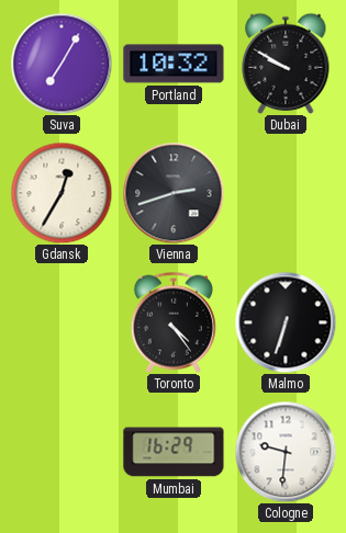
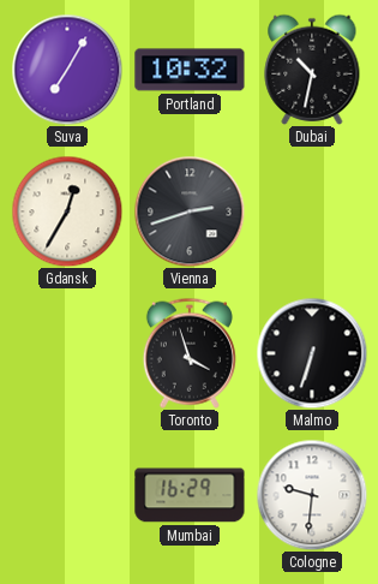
Dubai: 9:50 -> 10:32
Toronto: 4:24 -> 3:57
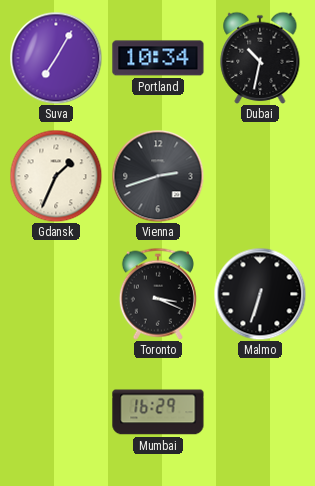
Portland: 10:32 -> 10:34
Gdansk: 12:35 -> 1:34
Toronto: 3:57 -> 3:19
Cologne: 9:31 -> none
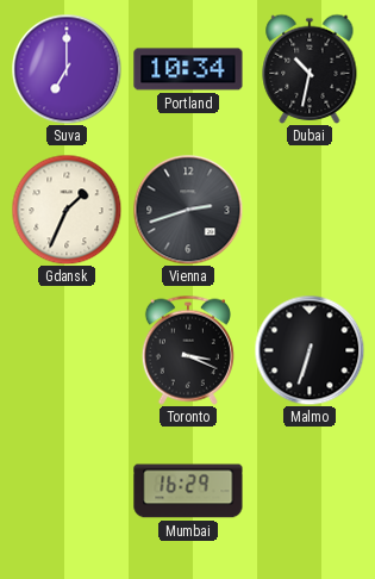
Suva: 7:05 -> 7:00
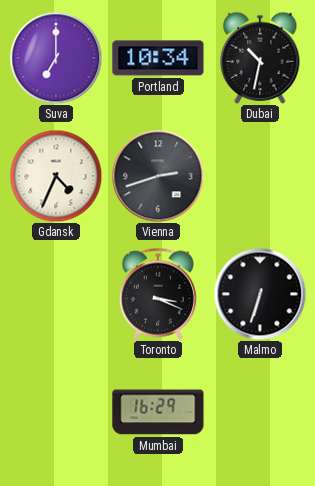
Gdansk: 1:34 -> 4:34
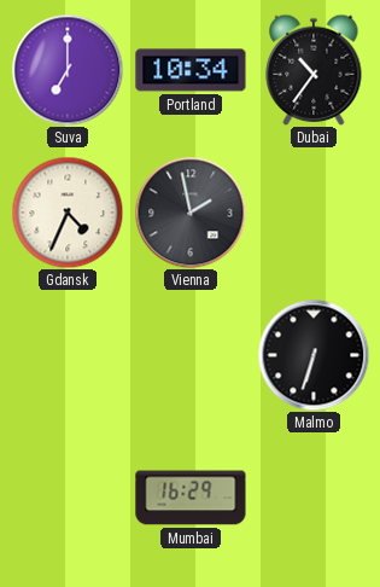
Dubai: 10:32 -> 10:36
Vienna: 2:42 -> 1:58
Toronto: 3:19 -> none
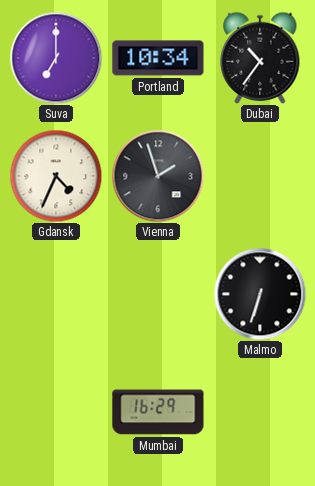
Vienna: 1:58 -> 1:57
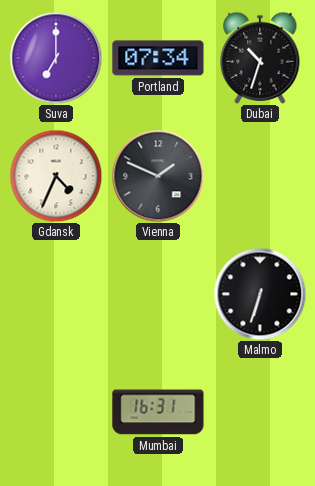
Portland: 10:34 -> 07:34
Dubai: 10:36 -> 10:33
Vienna: 1:57 -> 1:49
Mumbai: 16:29 -> 16:31
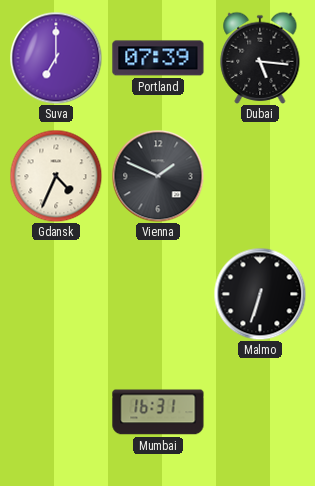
Portland: 07:34 -> 07:39
Dubai: 10:33 -> 5:16
